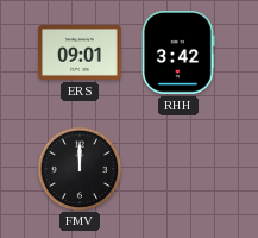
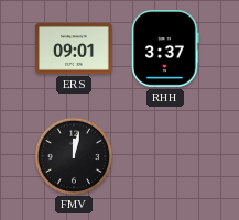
RHH: 3:42 -> 3:37
FMV: 12:00 -> 12:02
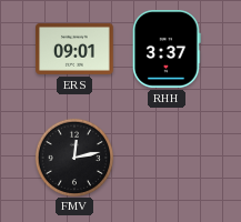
FMV: 12:02 -> 12:13
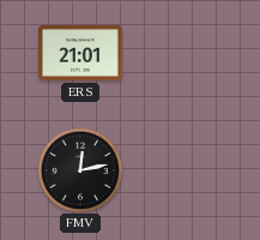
ERS: 09:01 -> 21:01
RHH: 3:37 -> none
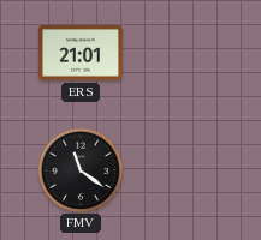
FMV: 12:13 -> 11:21
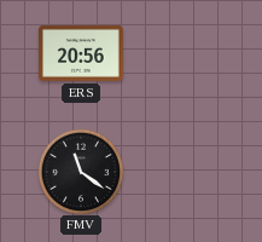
ERS: 21:01 -> 20:56
